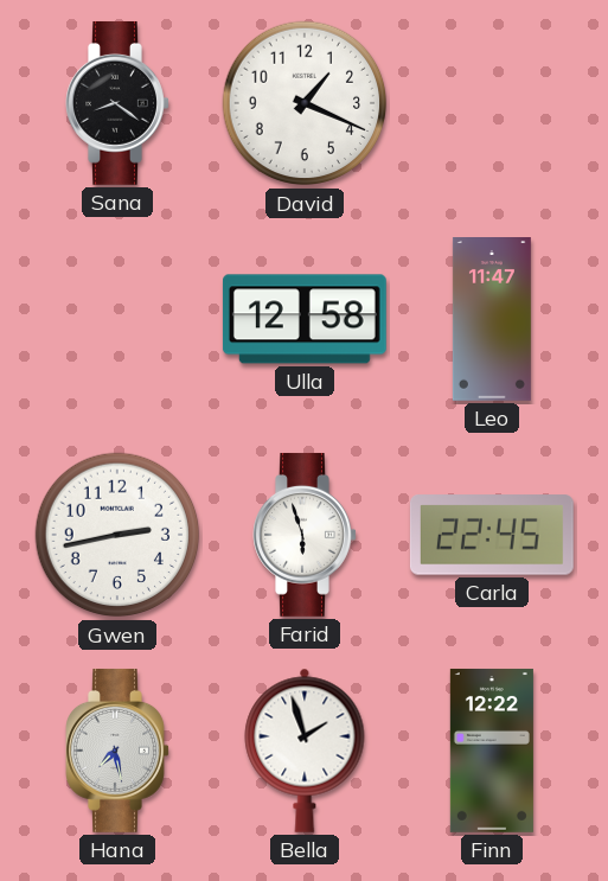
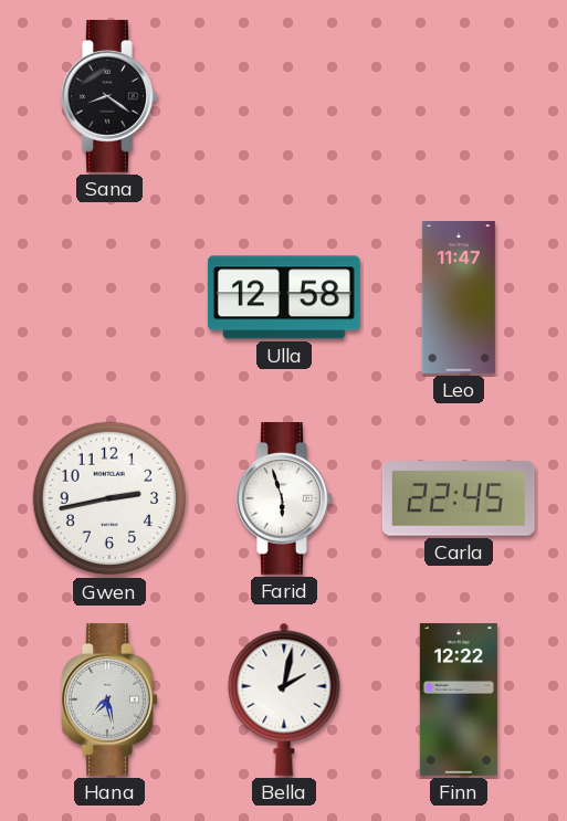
David: 1:19 -> none
Bella: 1:57 -> 2:02
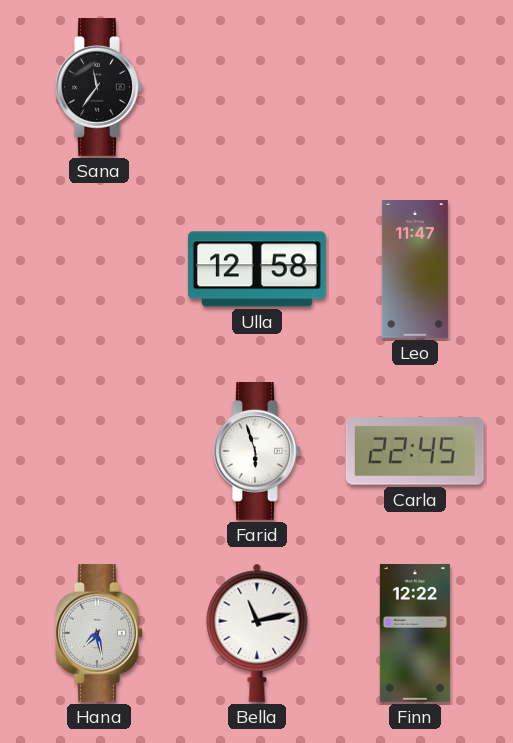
Sana: 8:21 -> 11:36
Gwen: 2:43 -> none
Bella: 2:02 -> 11:13
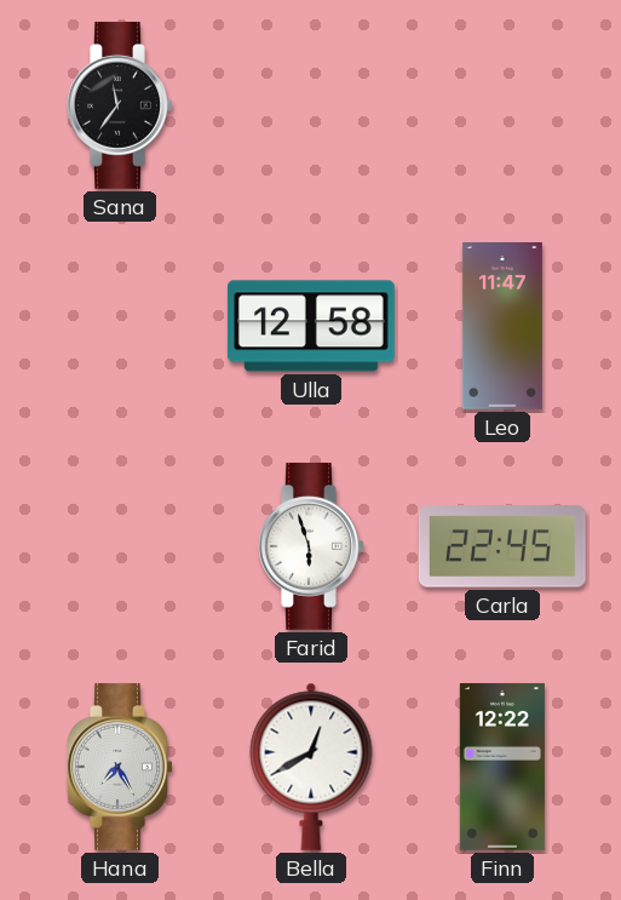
Hana: 7:28 -> 7:25
Bella: 11:13 -> 12:40
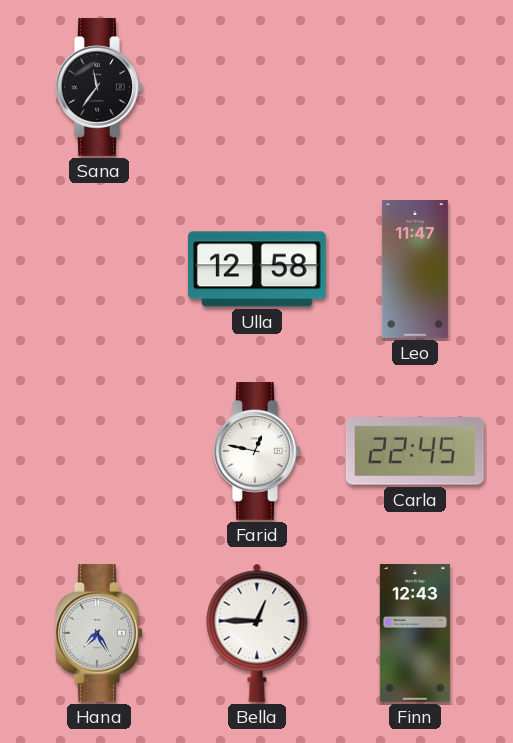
Farid: 5:57 -> 12:47
Bella: 12:40 -> 12:45
Finn: 12:22 -> 12:43
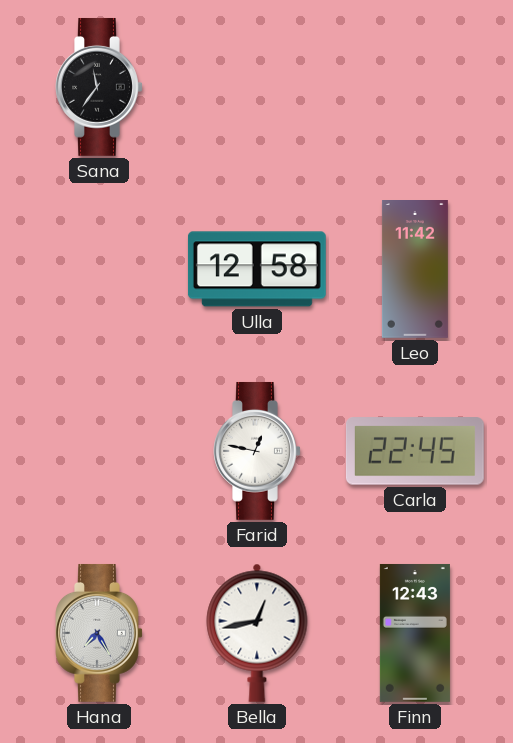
Leo: 11:47 -> 11:42
Bella: 12:45 -> 12:43
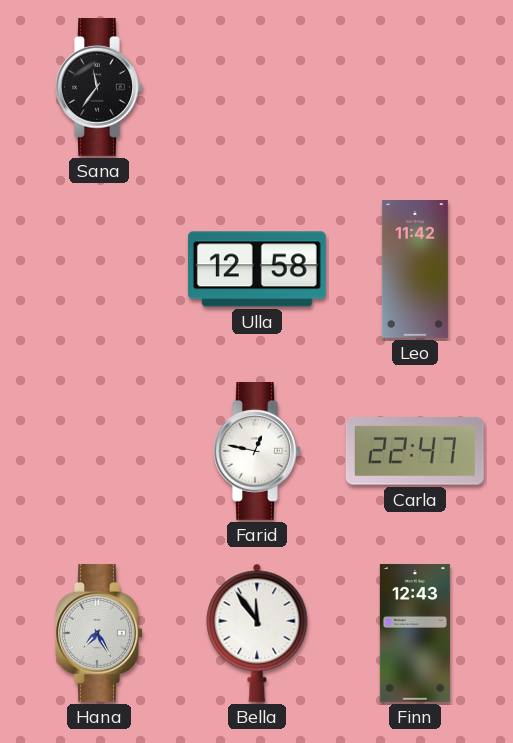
Carla: 22:45 -> 22:47
Bella: 12:43 -> 11:54
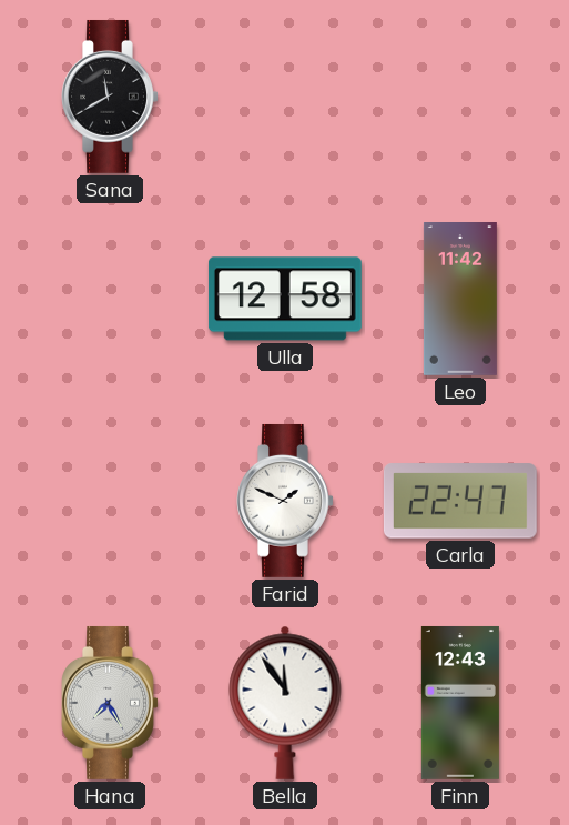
Sana: 11:36 -> 11:40
Farid: 12:47 -> 1:49
